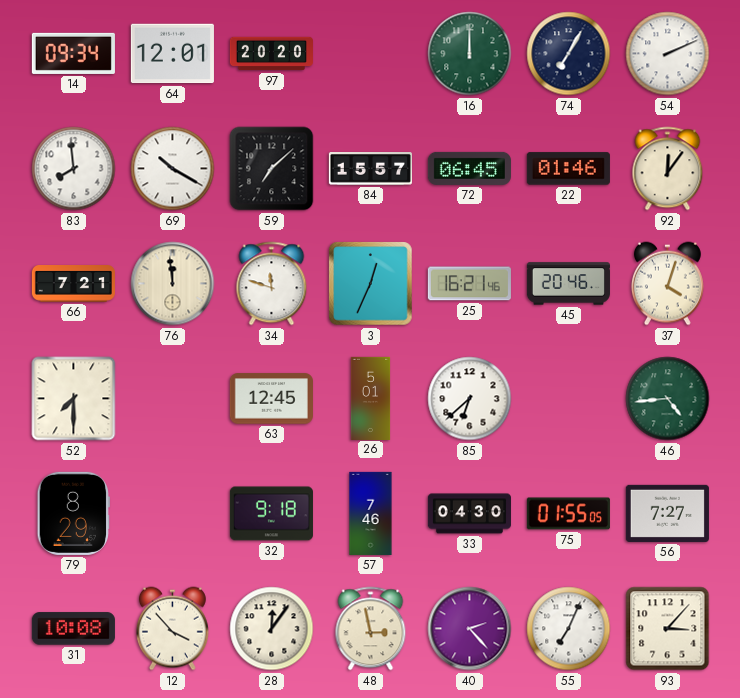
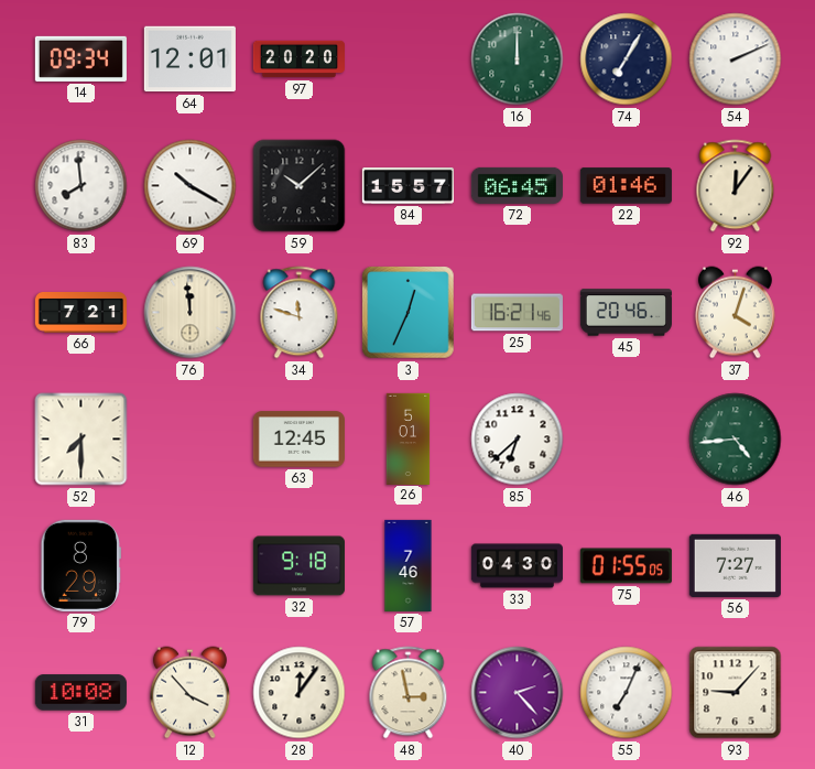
59: 7:08 -> 10:08
93: 3:07 -> 9:07
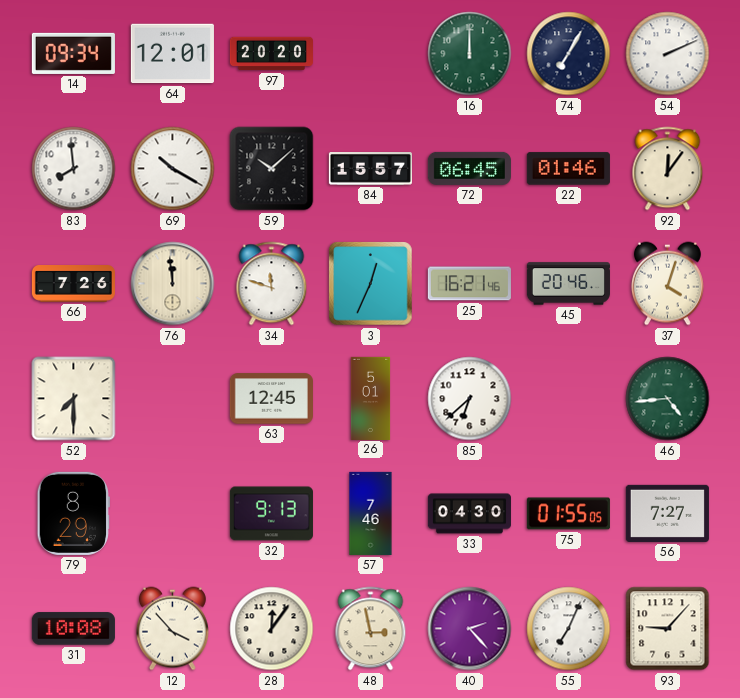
66: 7:21 -> 7:26
32: 9:18 -> 9:13
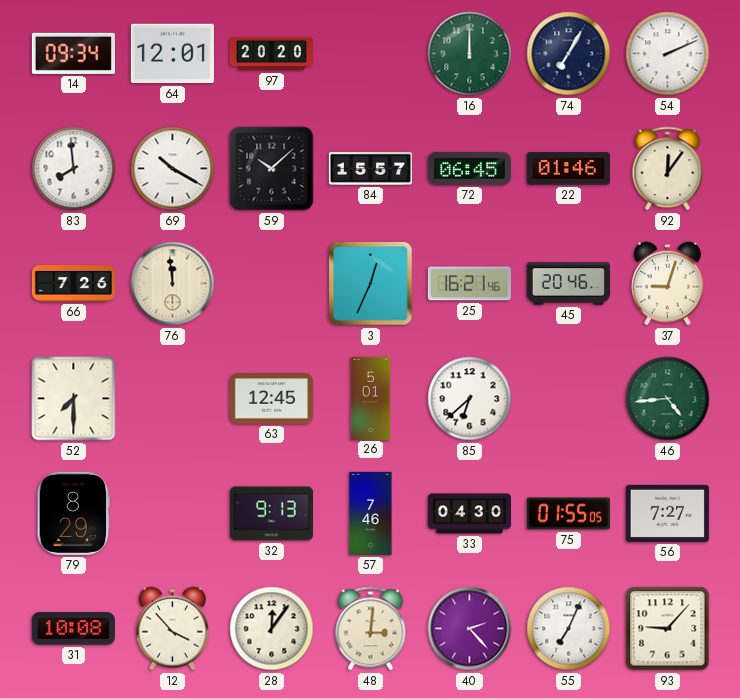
34: 11:48 -> none
37: 4:03 -> 9:03
48: 2:58 -> 3:01
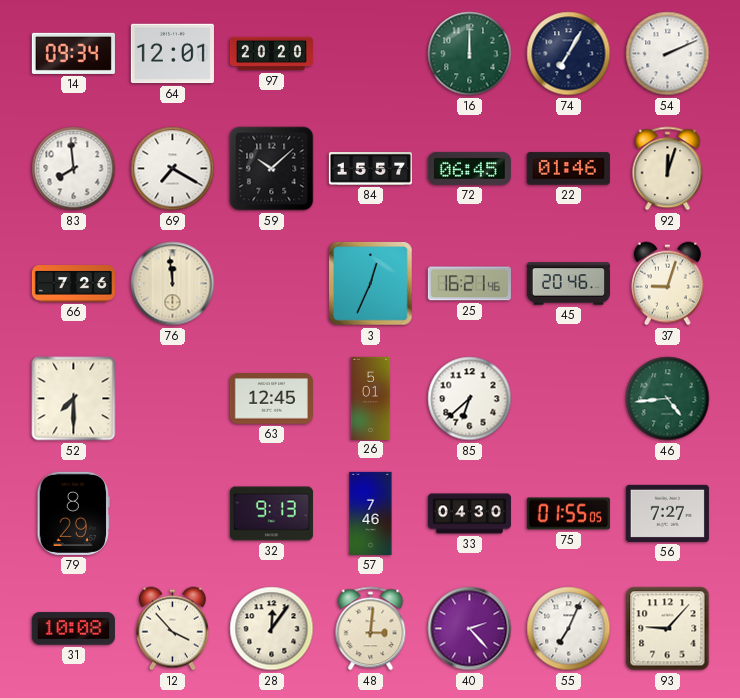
69: 10:20 -> 7:20
92: 12:06 -> 12:03
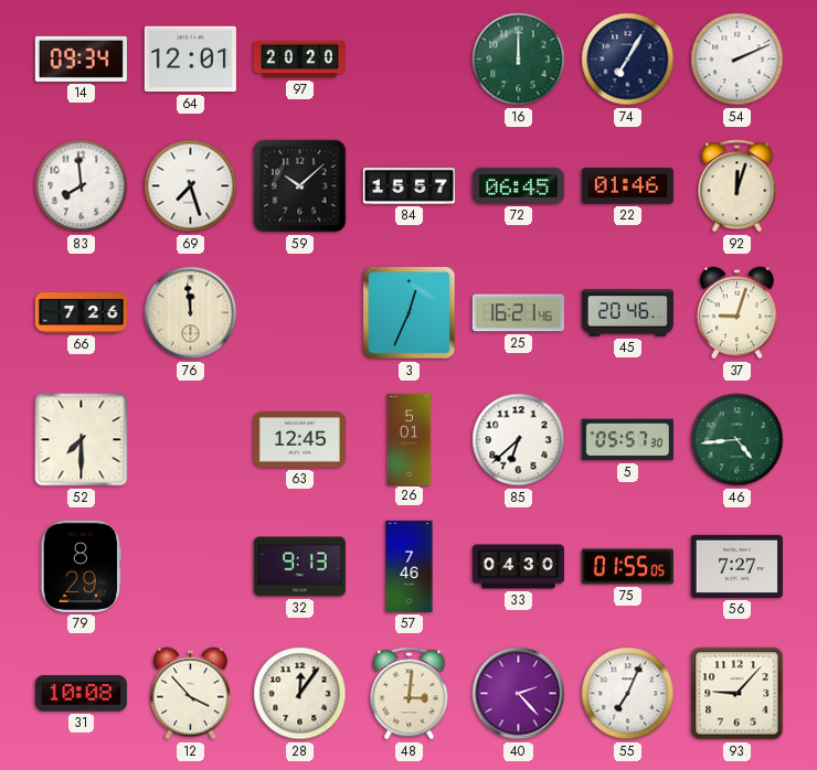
69: 7:20 -> 7:27
5: none -> 05:57
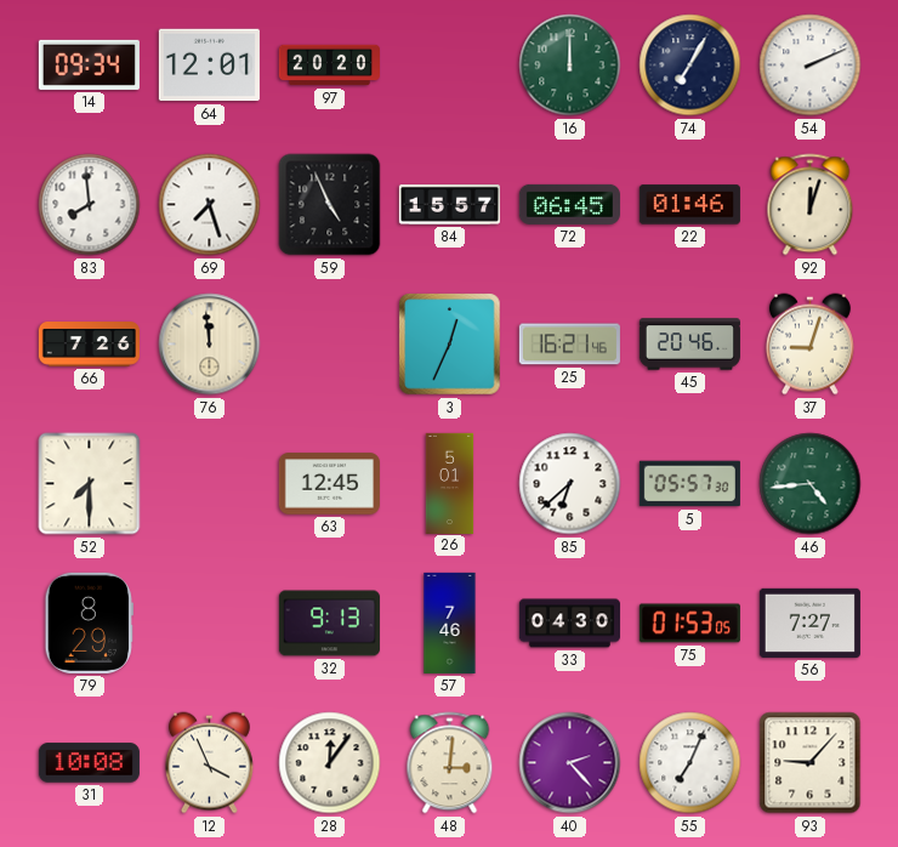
59: 10:08 -> 4:56
75: 01:55 -> 01:53
12: 3:53 -> 3:56
